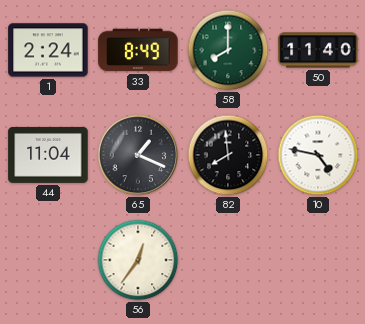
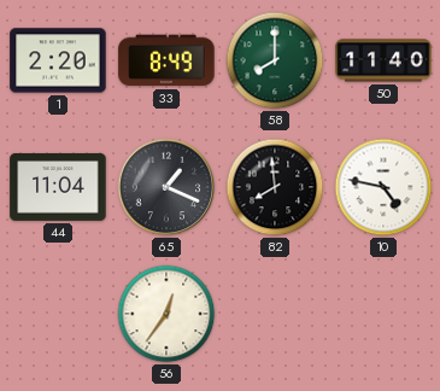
1: 2:24 -> 2:20
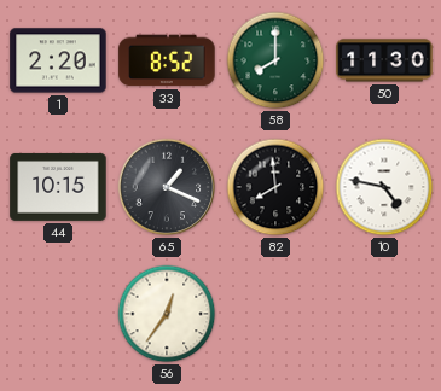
33: 8:49 -> 8:52
50: 11:40 -> 11:30
44: 11:04 -> 10:15
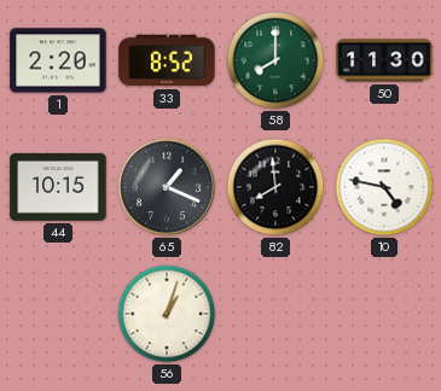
56: 12:36 -> 1:03
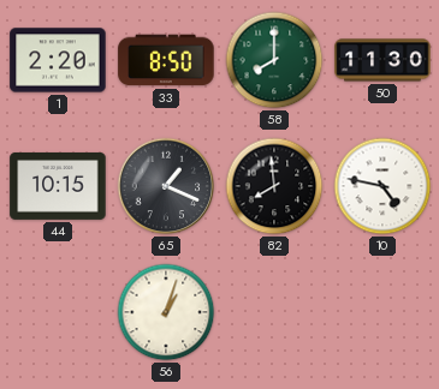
33: 8:52 -> 8:50
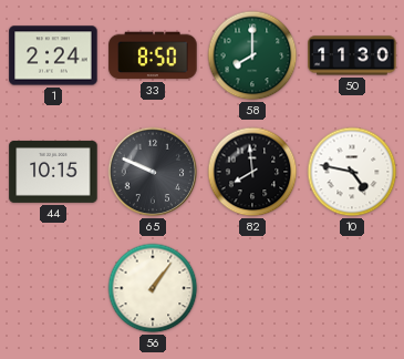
1: 2:20 -> 2:24
65: 1:19 -> 9:49
56: 1:03 -> 1:06
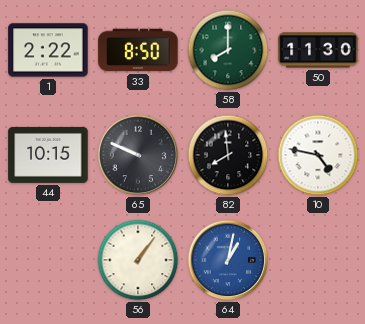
1: 2:24 -> 2:22
64: none -> 1:02
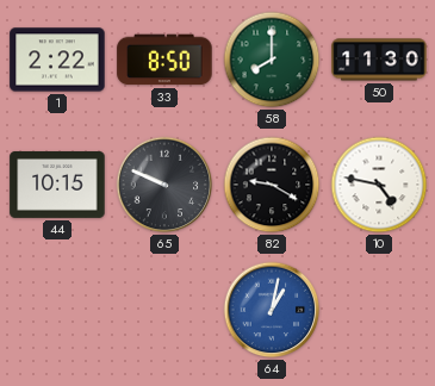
82: 7:59 -> 9:20
56: 1:06 -> none
